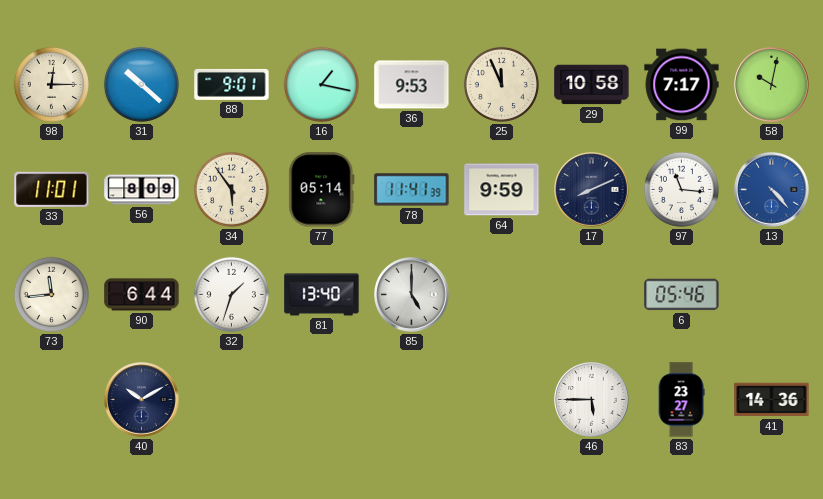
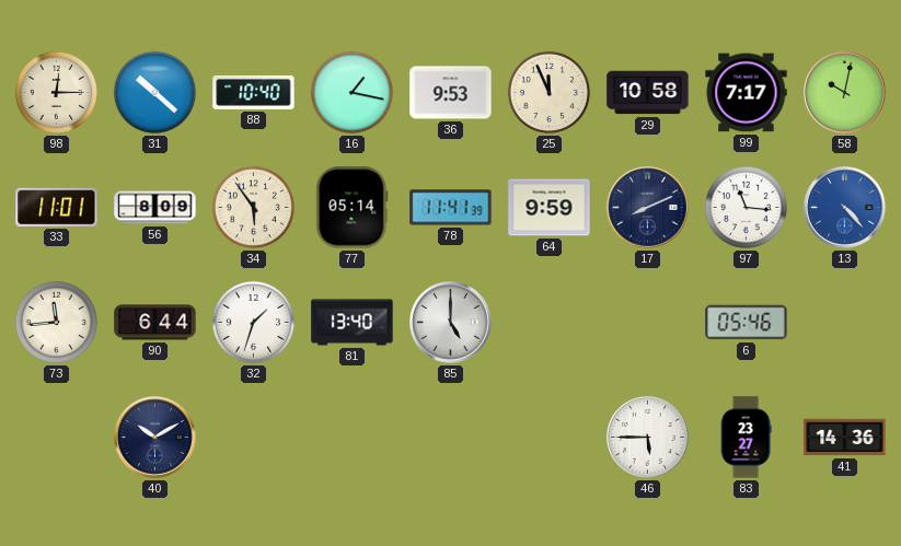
88: 9:01 -> 10:40
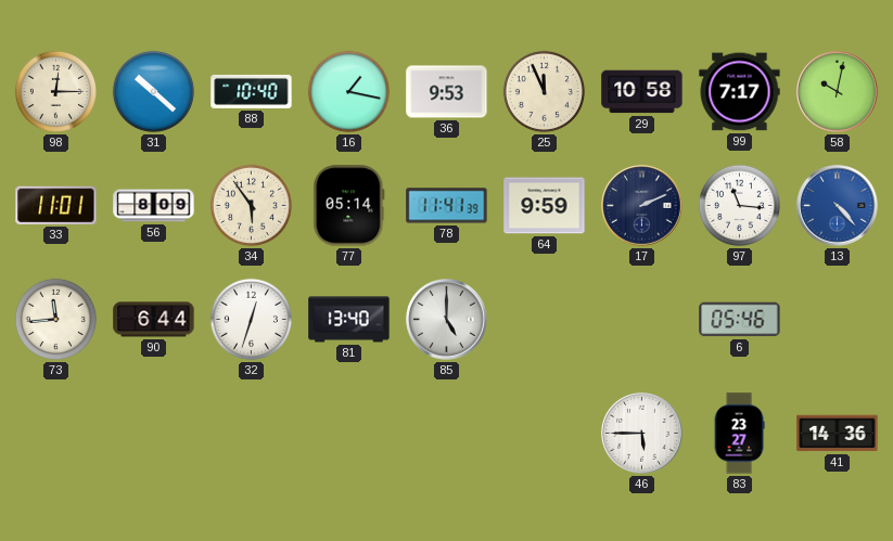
17: 8:11 -> 2:11
32: 1:33 -> 12:33
40: 10:10 -> none
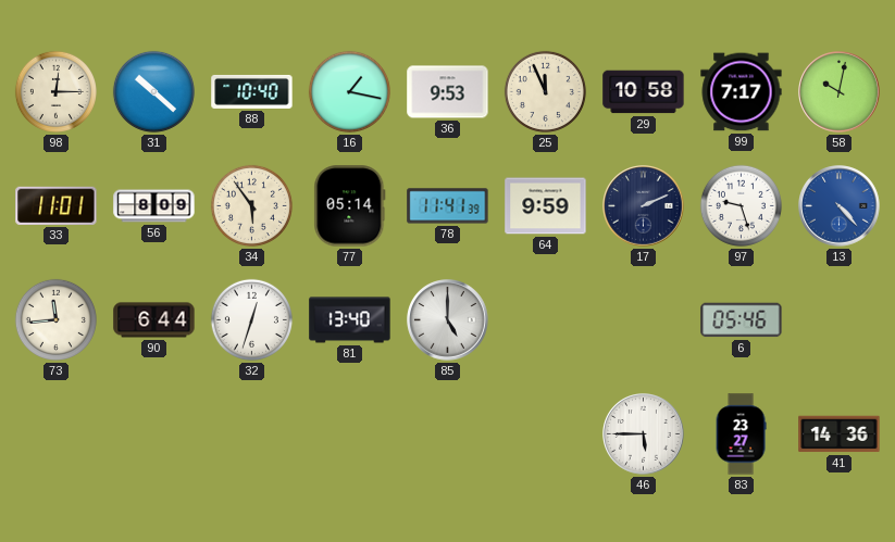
97: 11:16 -> 9:27
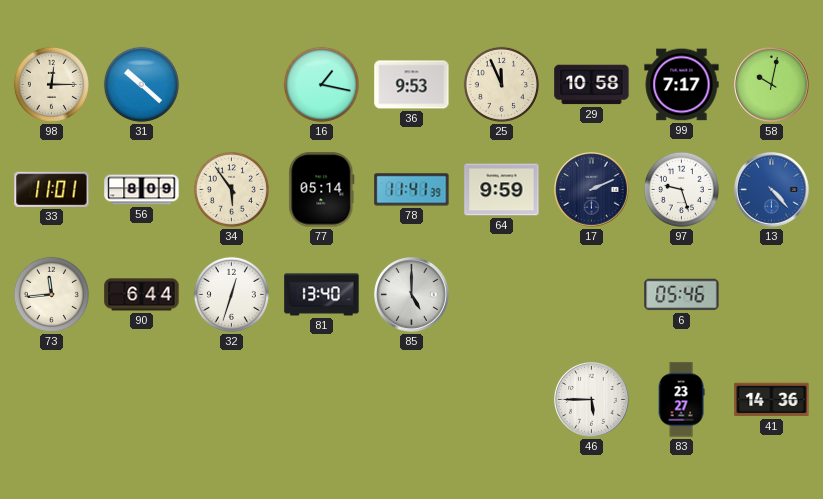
88: 10:40 -> none
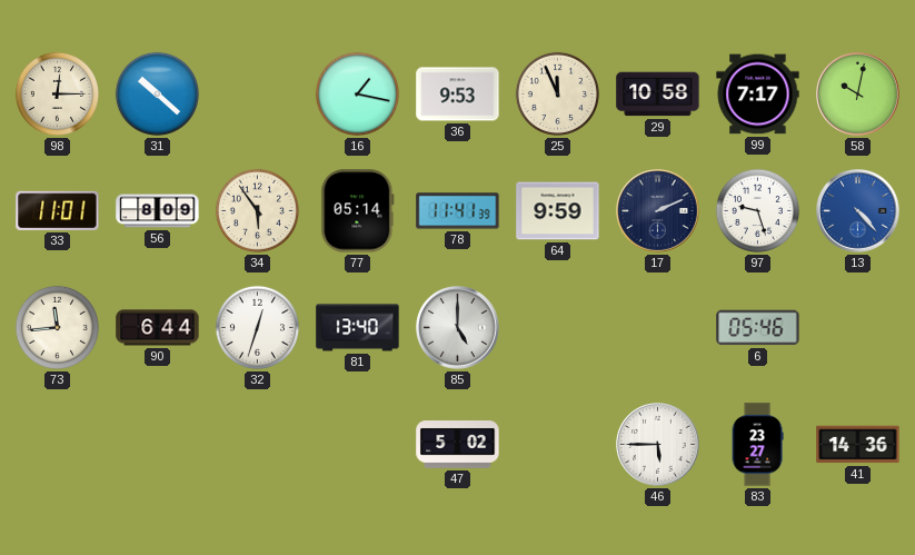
47: none -> 5:02
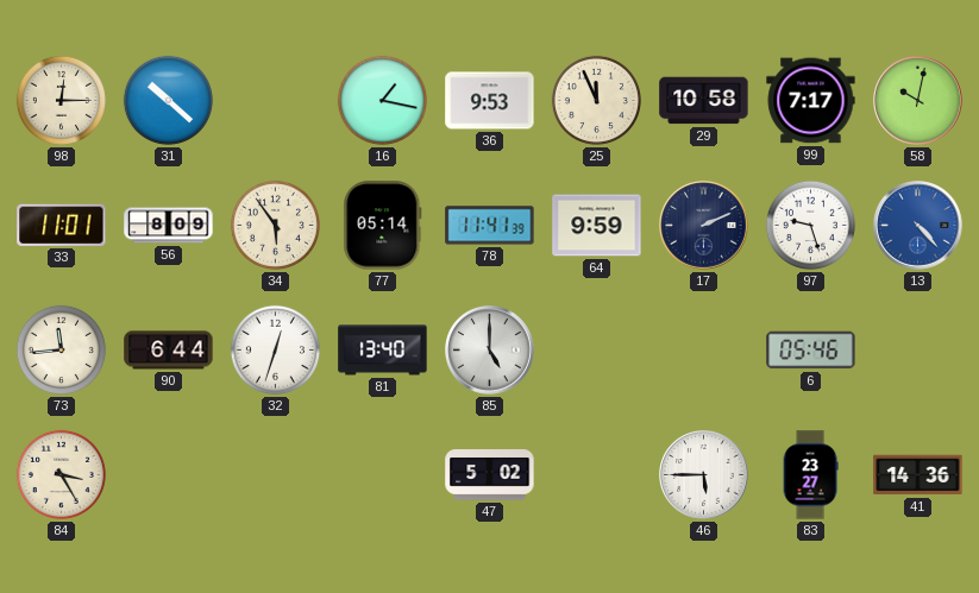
84: none -> 3:25
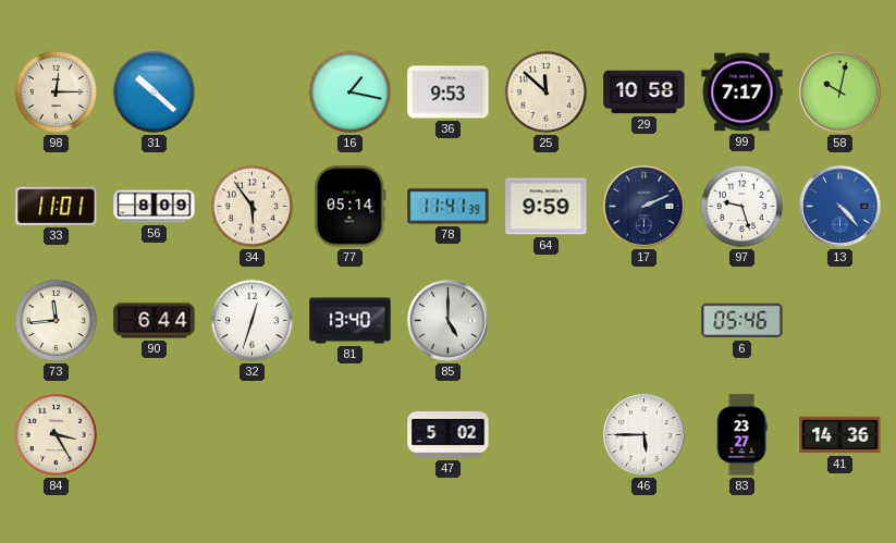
25: 11:56 -> 11:52
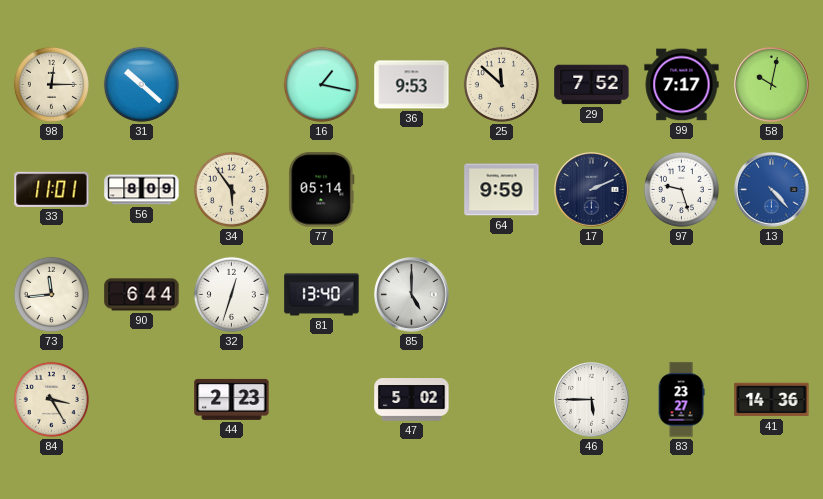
29: 10:58 -> 7:52
78: 11:41 -> none
6: 05:46 -> none
44: none -> 2:23
